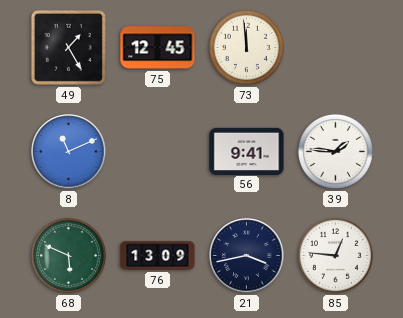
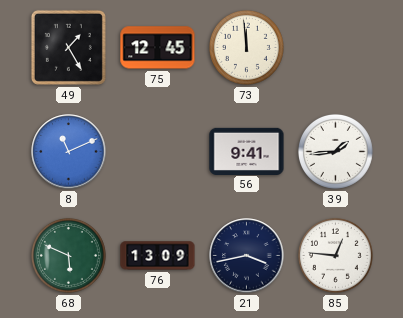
39: 1:46 -> 1:44
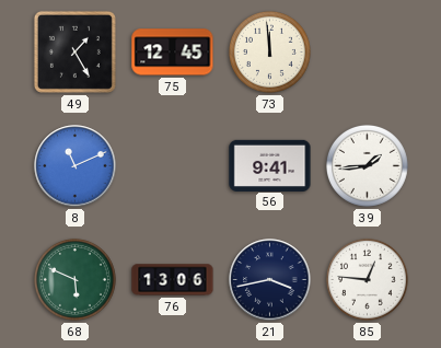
76: 13:09 -> 13:06
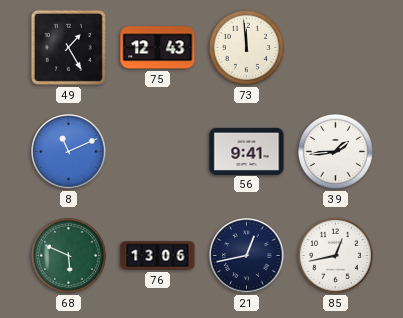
75: 12:45 -> 12:43
21: 3:43 -> 12:43
85: 12:46 -> 12:43
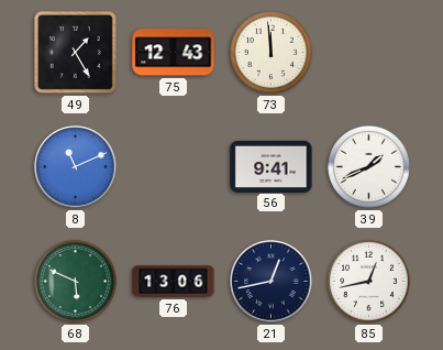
39: 1:44 -> 1:41
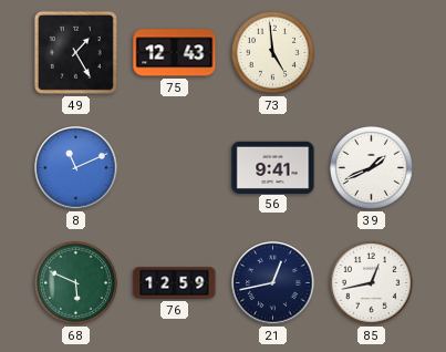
73: 11:59 -> 4:59
76: 13:06 -> 12:59
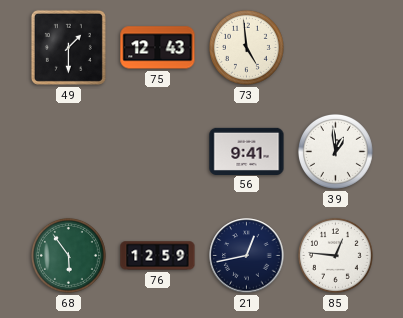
49: 1:25 -> 1:30
8: 11:11 -> none
39: 1:41 -> 12:59
68: 5:49 -> 5:54
85: 12:43 -> 12:46
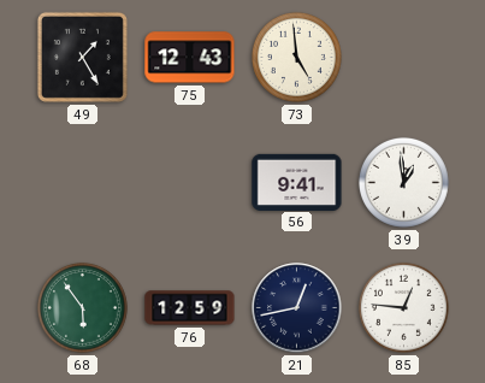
49: 1:30 -> 1:25
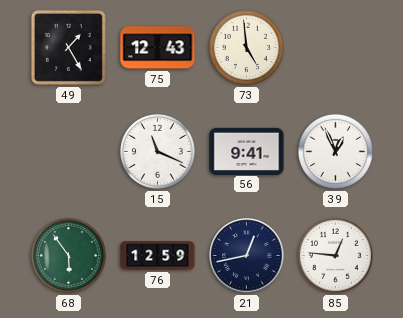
15: none -> 11:19
39: 12:59 -> 12:56
